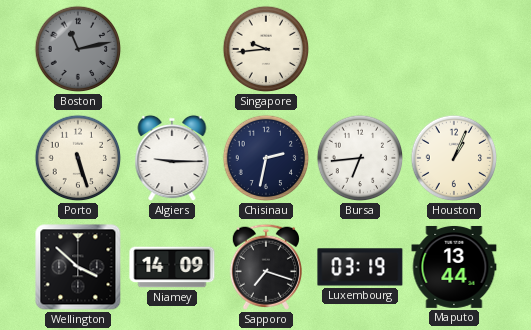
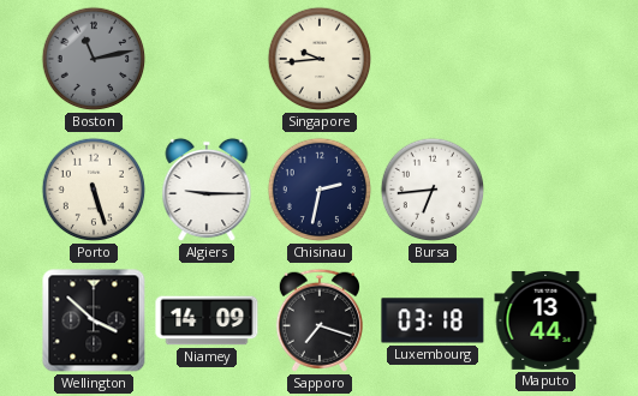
Houston: 1:04 -> none
Luxembourg: 03:19 -> 03:18
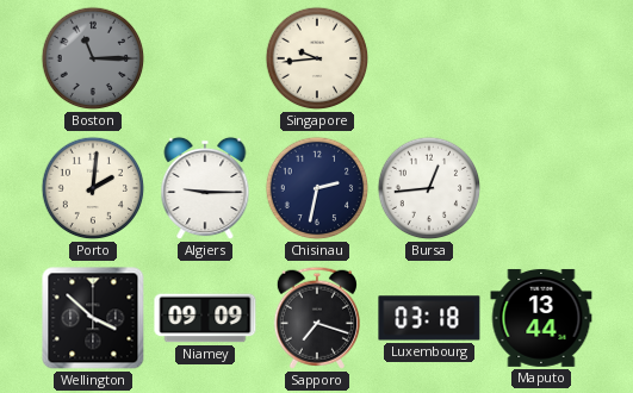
Boston: 11:13 -> 11:15
Porto: 5:27 -> 2:01
Bursa: 6:44 -> 12:44
Niamey: 14:09 -> 09:09
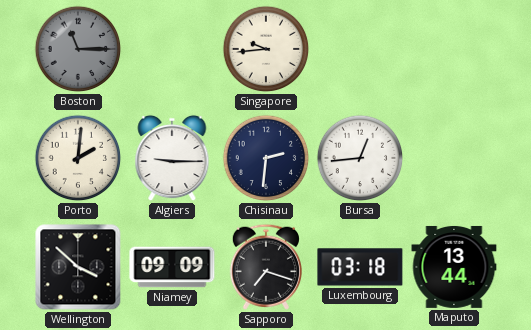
Chisinau: 2:32 -> 2:31
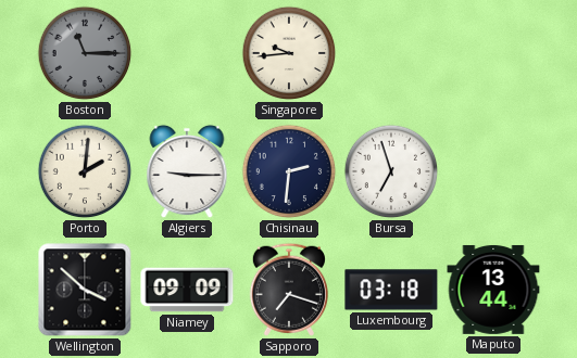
Bursa: 12:44 -> 6:57
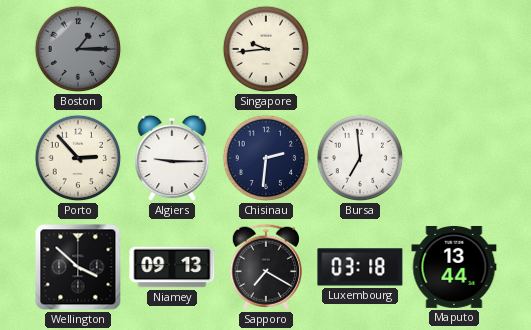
Boston: 11:15 -> 1:15
Porto: 2:01 -> 2:53
Bursa: 6:57 -> 6:59
Niamey: 09:09 -> 09:13
Sapporo: 7:18 -> 7:20
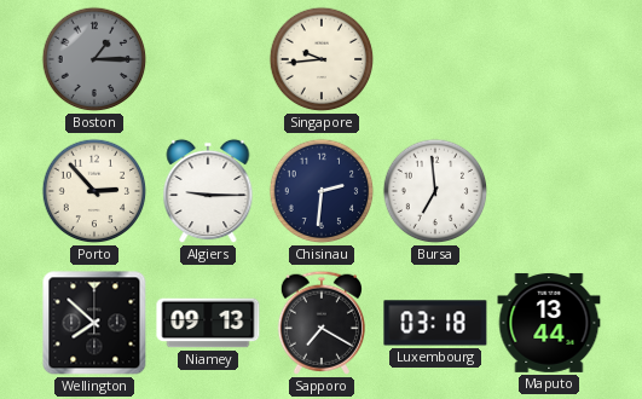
Wellington: 3:52 -> 7:52
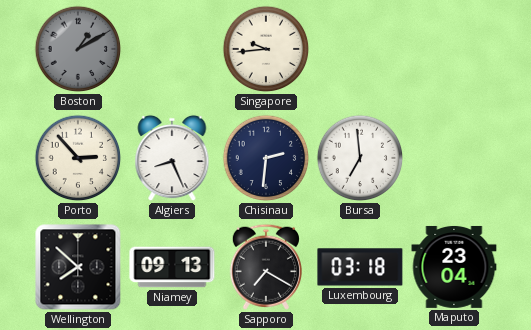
Boston: 1:15 -> 1:10
Algiers: 9:15 -> 8:26
Maputo: 13:44 -> 23:04
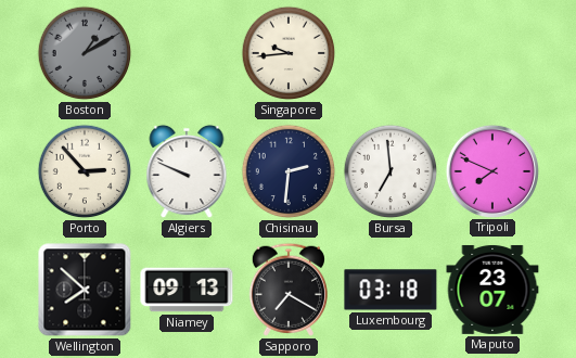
Algiers: 8:26 -> 9:49
Tripoli: none -> 7:49
Maputo: 23:04 -> 23:07
